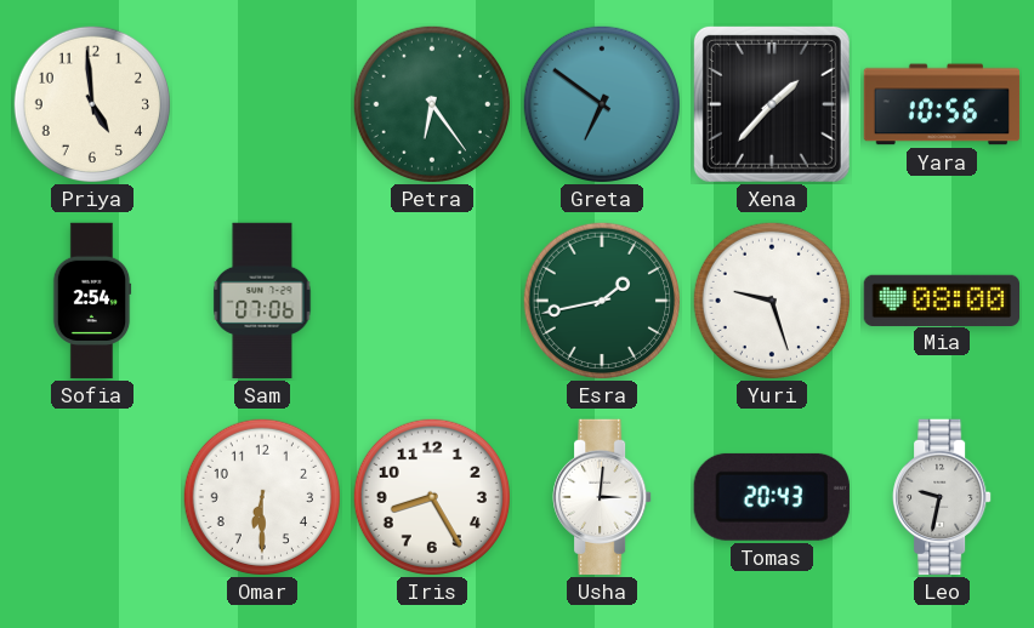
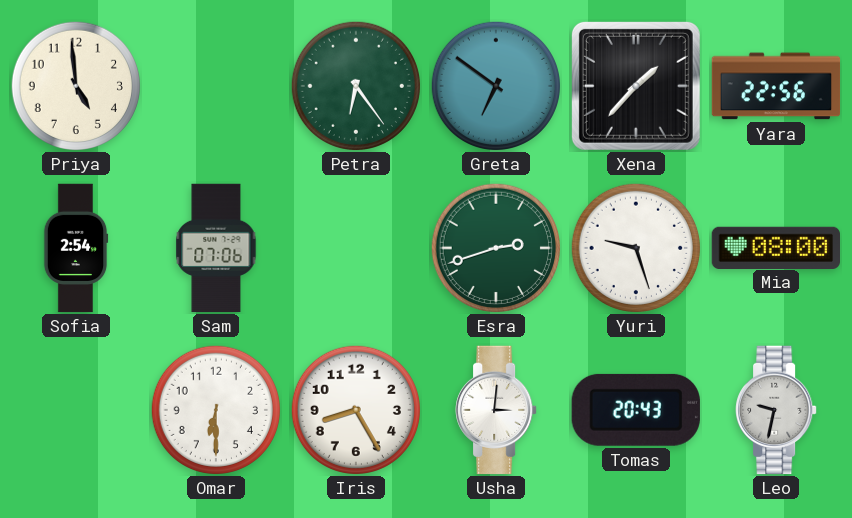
Yara: 10:56 -> 22:56
Esra: 1:43 -> 2:42
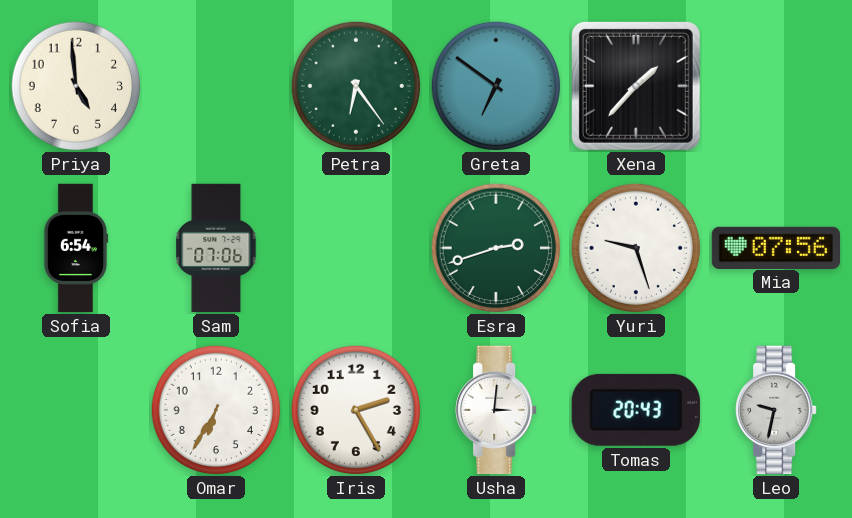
Yara: 22:56 -> none
Sofia: 2:54 -> 6:54
Mia: 08:00 -> 07:56
Omar: 6:30 -> 6:35
Iris: 8:25 -> 2:25
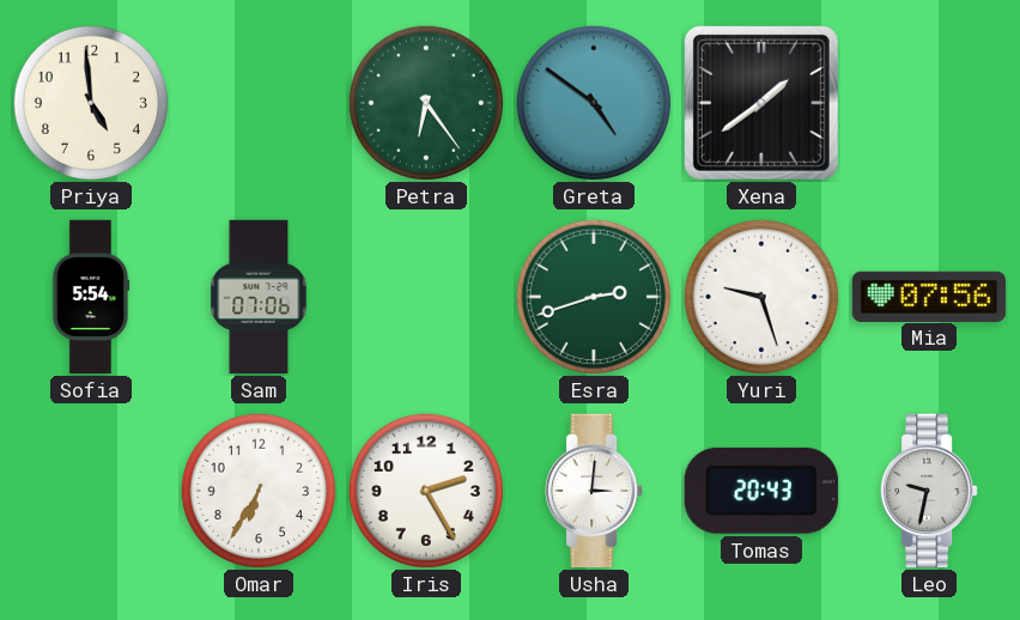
Greta: 6:51 -> 4:51
Xena: 1:37 -> 1:39
Sofia: 6:54 -> 5:54
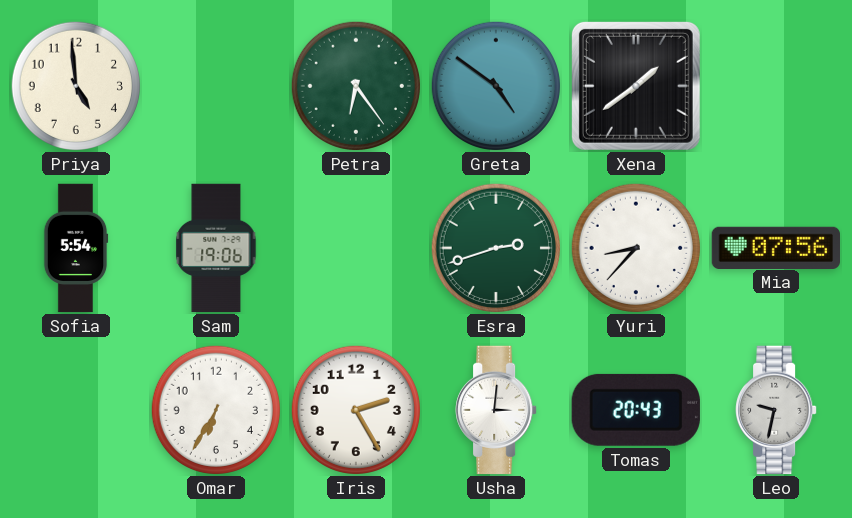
Sam: 07:06 -> 19:06
Yuri: 9:27 -> 8:37
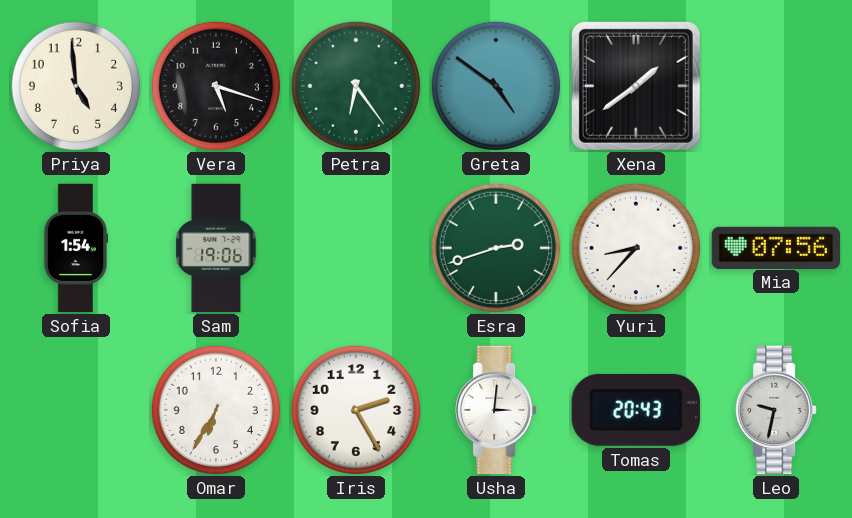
Vera: none -> 5:18
Sofia: 5:54 -> 1:54
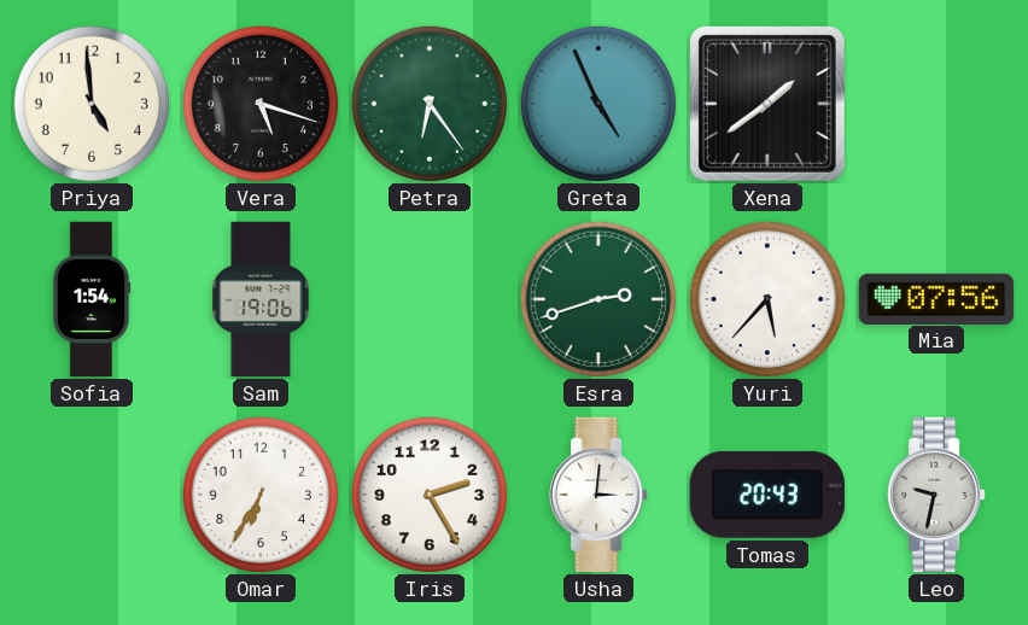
Greta: 4:51 -> 4:56
Yuri: 8:37 -> 5:37
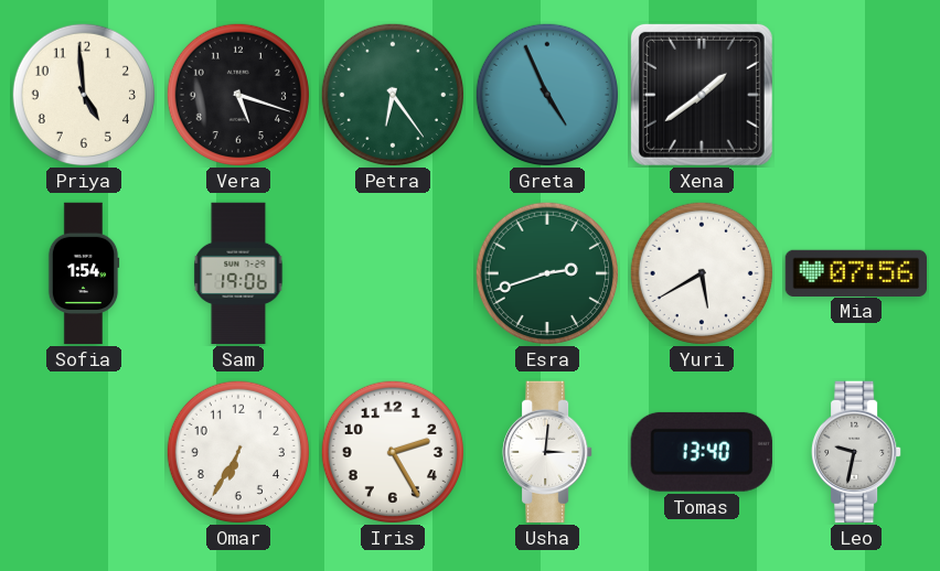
Yuri: 5:37 -> 5:40
Tomas: 20:43 -> 13:40
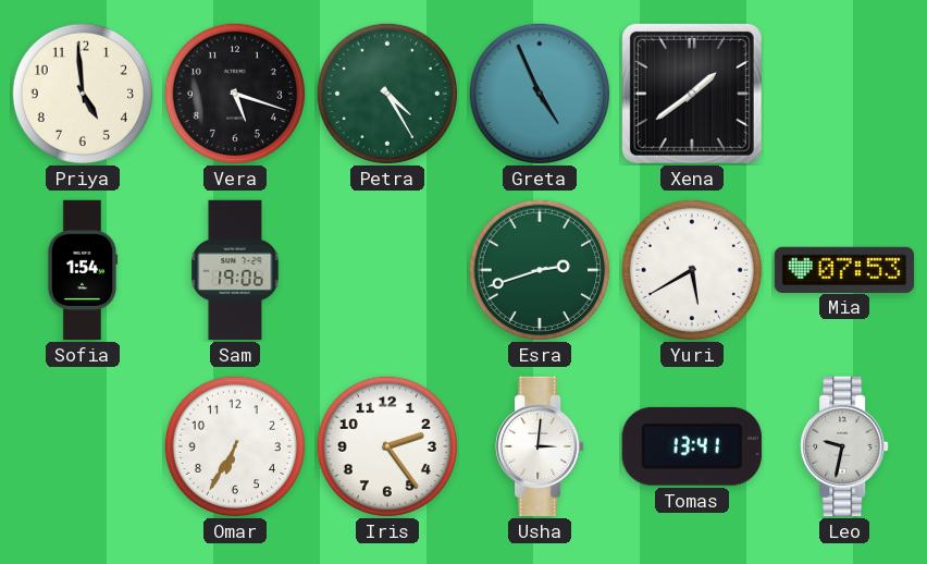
Petra: 6:24 -> 4:25
Mia: 07:56 -> 07:53
Iris: 2:25 -> 2:24
Tomas: 13:40 -> 13:41
